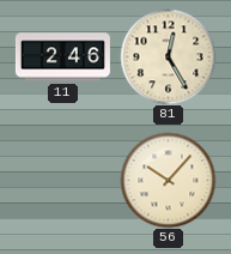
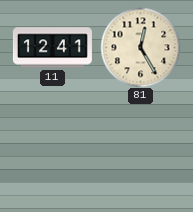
11: 2:46 -> 12:41
56: 10:07 -> none
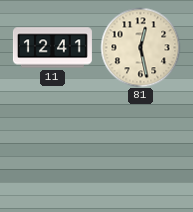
81: 12:25 -> 12:28
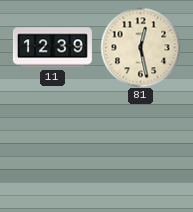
11: 12:41 -> 12:39
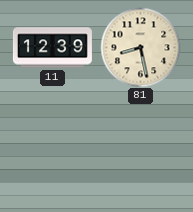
81: 12:28 -> 8:28
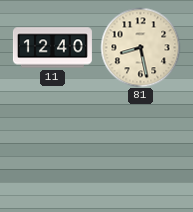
11: 12:39 -> 12:40
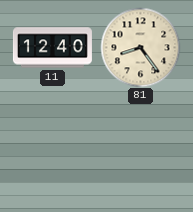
81: 8:28 -> 8:24
